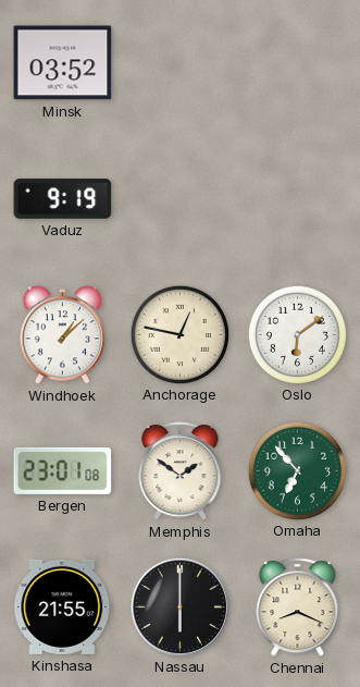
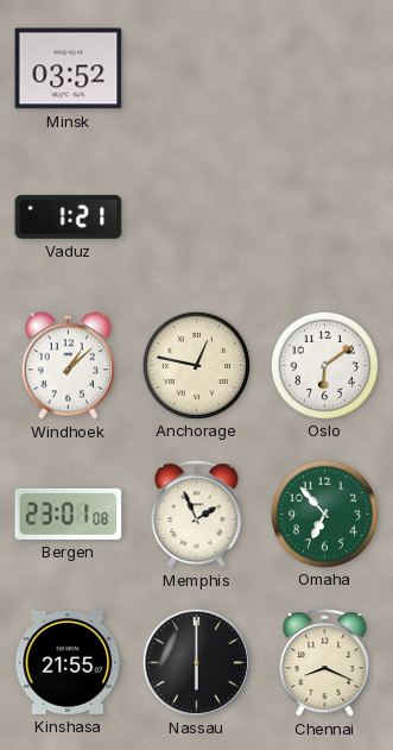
Vaduz: 9:19 -> 1:21
Memphis: 1:51 -> 1:56
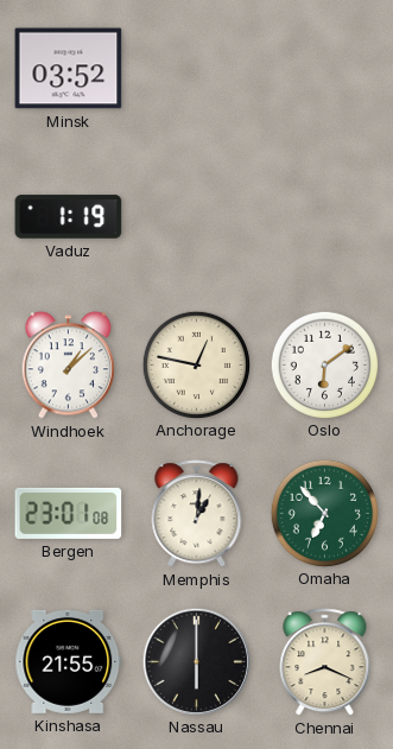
Vaduz: 1:21 -> 1:19
Memphis: 1:56 -> 1:01
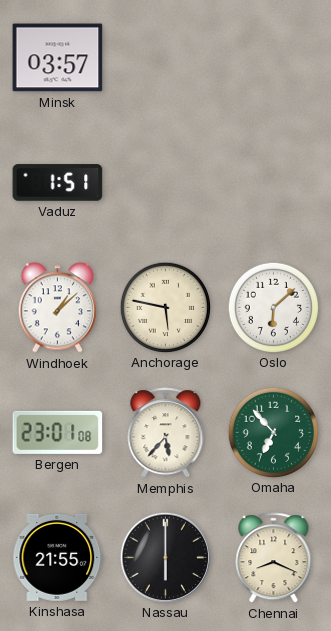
Minsk: 03:52 -> 03:57
Vaduz: 1:19 -> 1:51
Anchorage: 12:47 -> 5:47
Oslo: 6:09 -> 6:08
Memphis: 1:01 -> 5:37
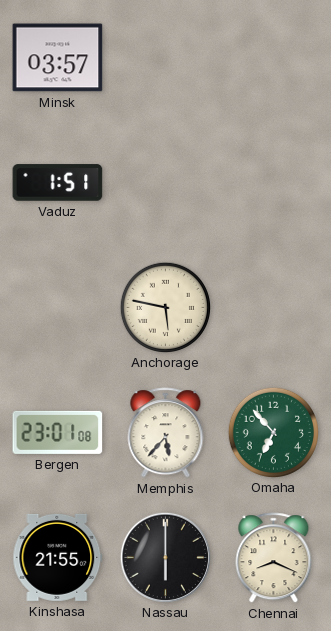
Windhoek: 1:08 -> none
Oslo: 6:08 -> none
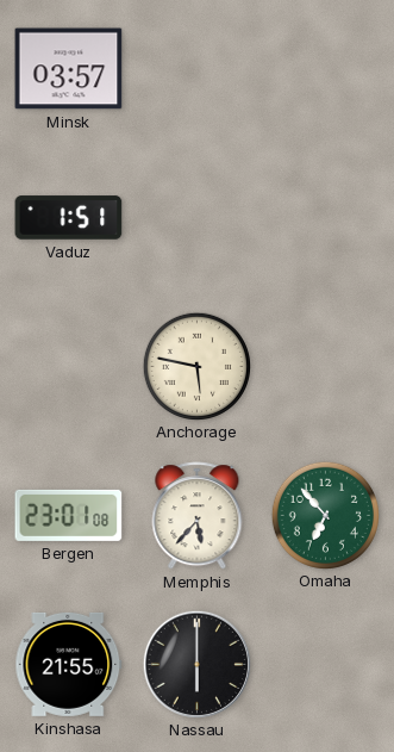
Chennai: 8:19 -> none
